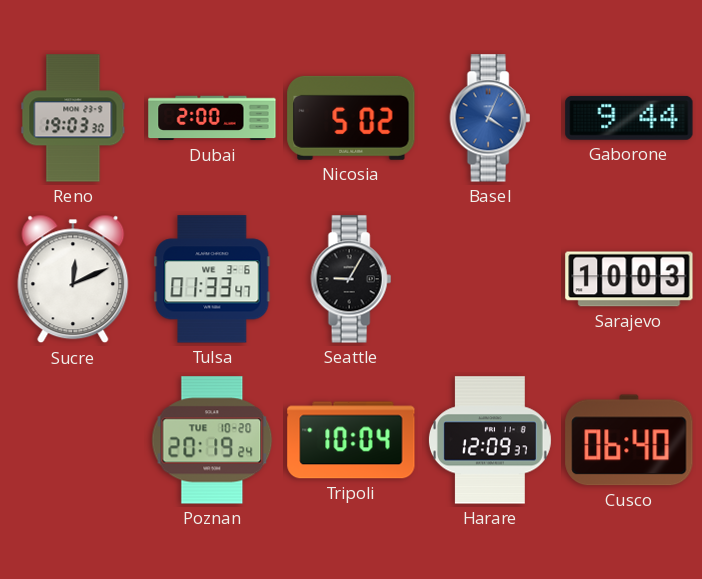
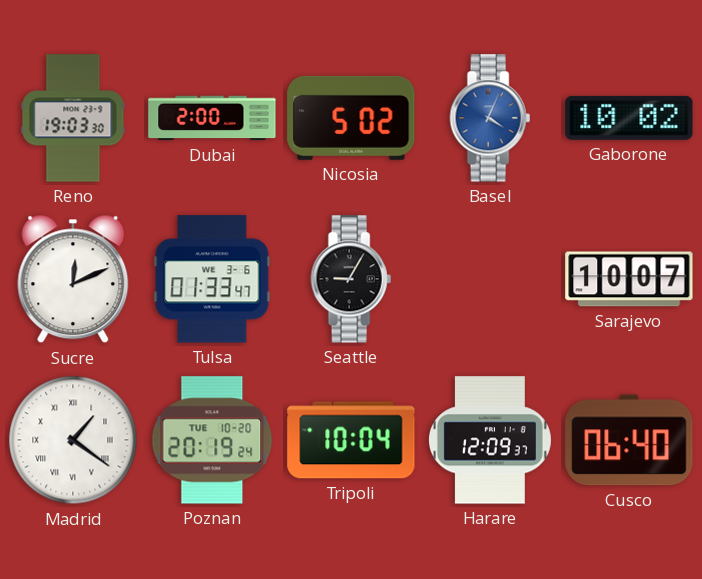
Gaborone: 9:44 -> 10:02
Sarajevo: 10:03 -> 10:07
Madrid: none -> 1:21
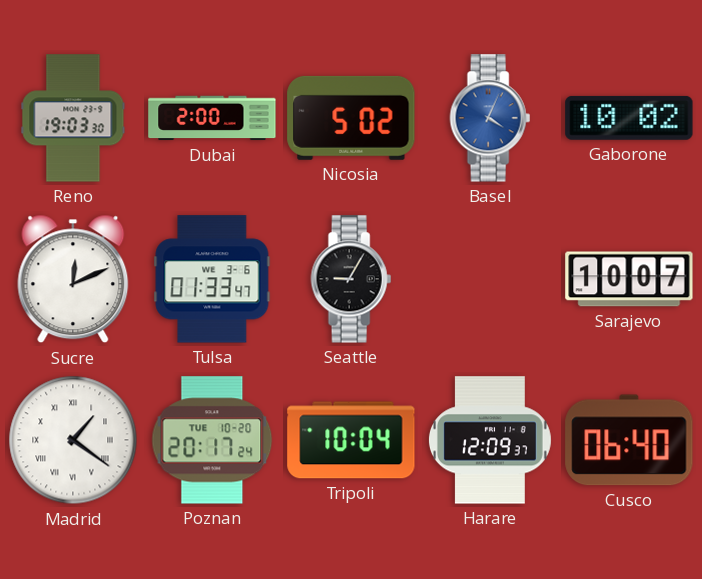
Poznan: 20:19 -> 20:17
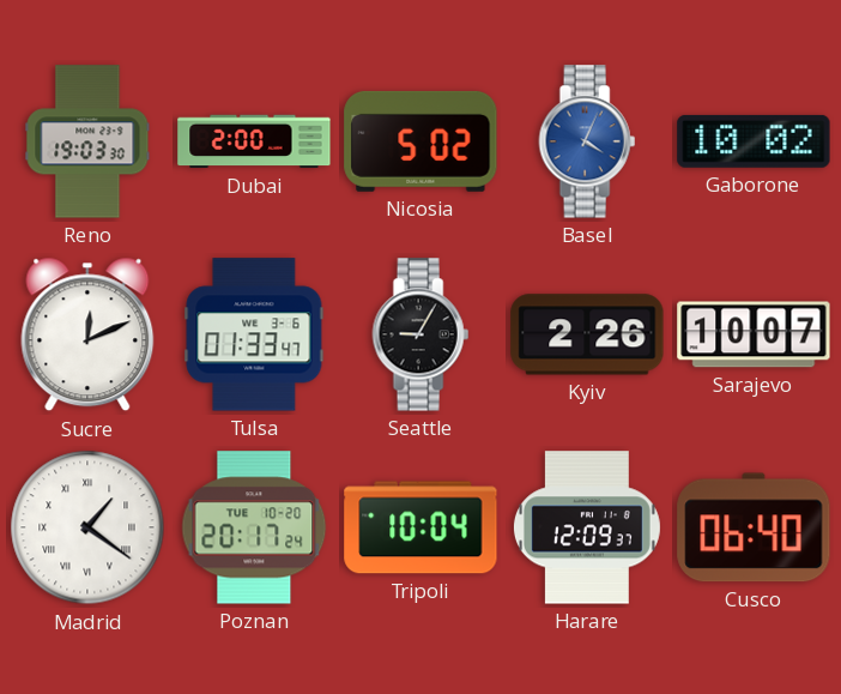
Kyiv: none -> 2:26
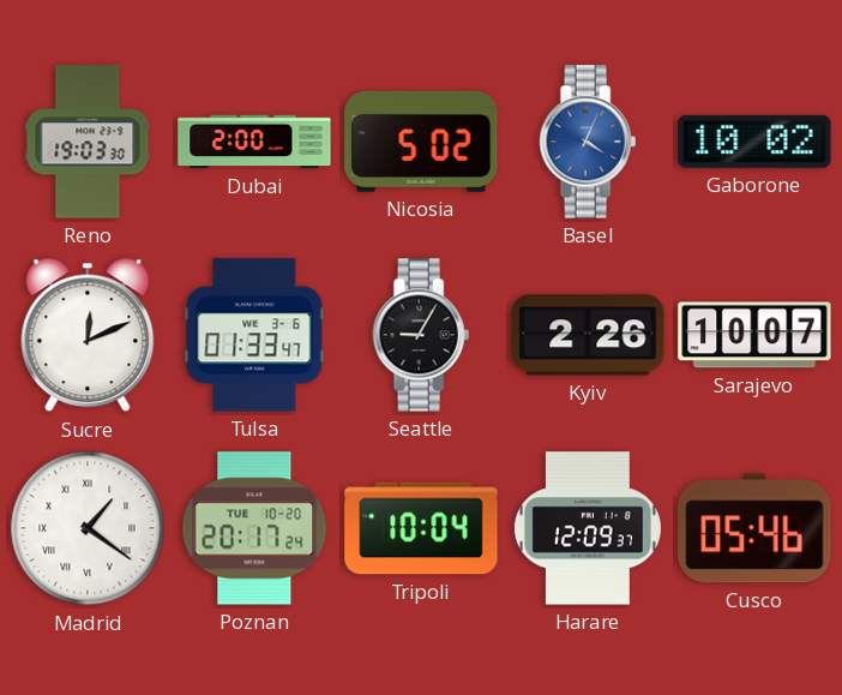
Cusco: 06:40 -> 05:46
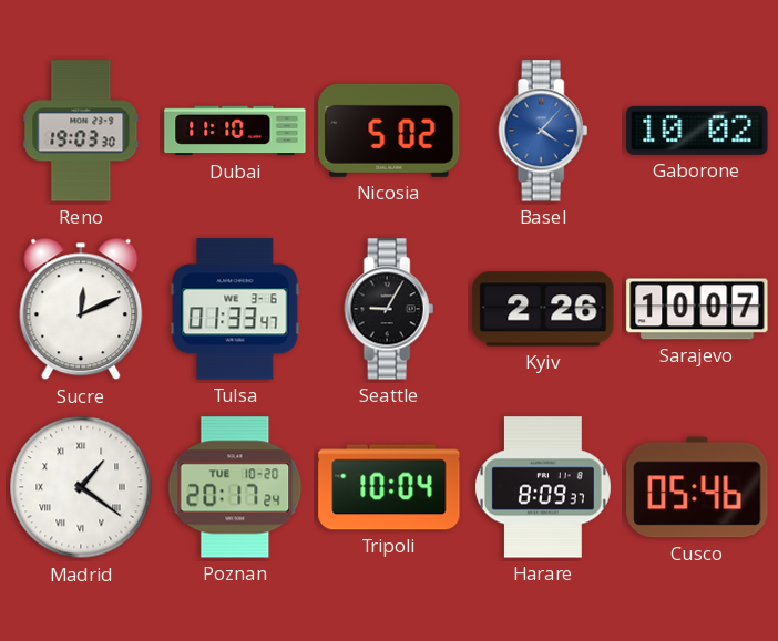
Dubai: 2:00 -> 11:10
Basel: 4:04 -> 4:07
Harare: 12:09 -> 8:09
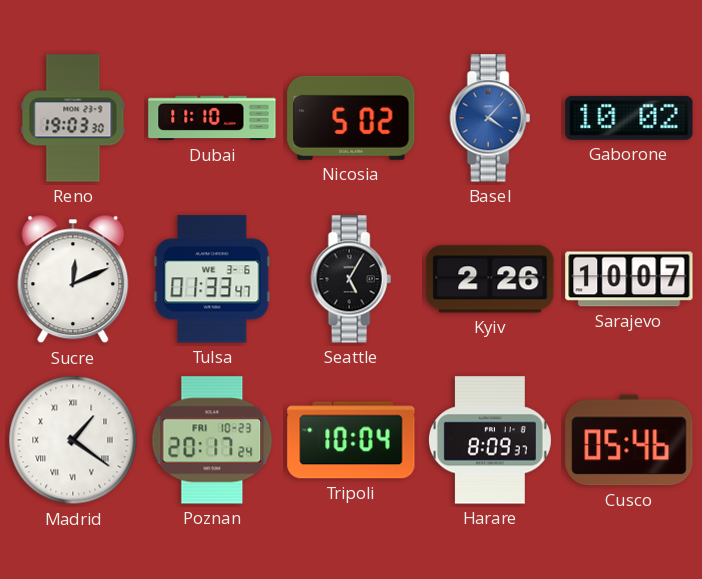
Seattle: 9:05 -> 5:05
Poznan date: TUE 10-20 -> FRI 10-23
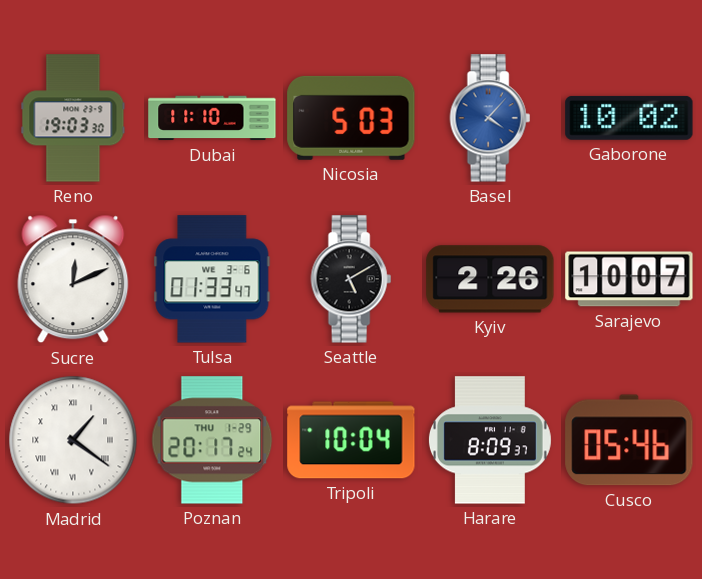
Nicosia: 5:02 -> 5:03
Seattle: 5:05 -> 5:10
Poznan date: FRI 10-23 -> THU 1-29
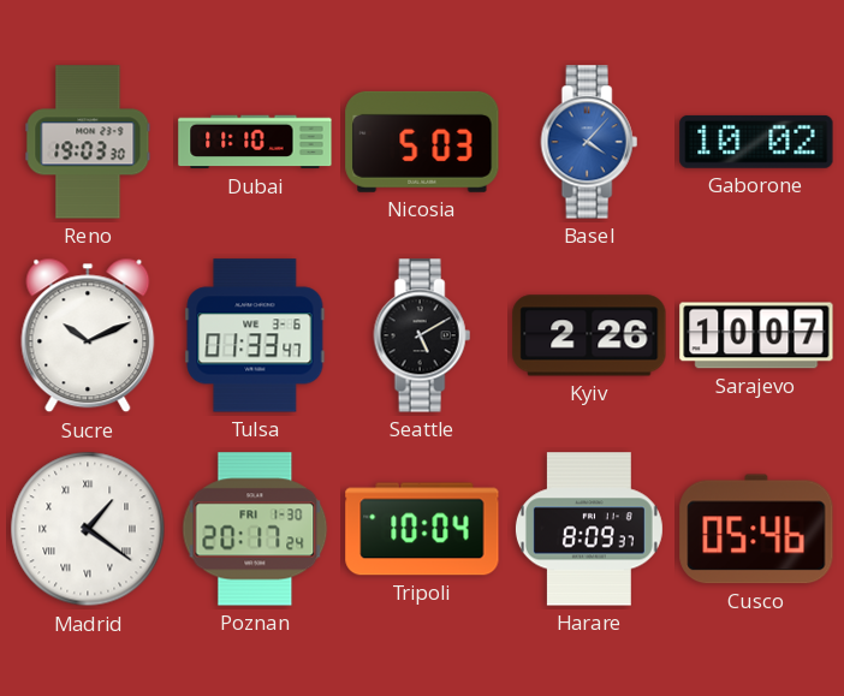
Sucre: 12:11 -> 10:11
Poznan date: THU 1-29 -> FRI 1-30
